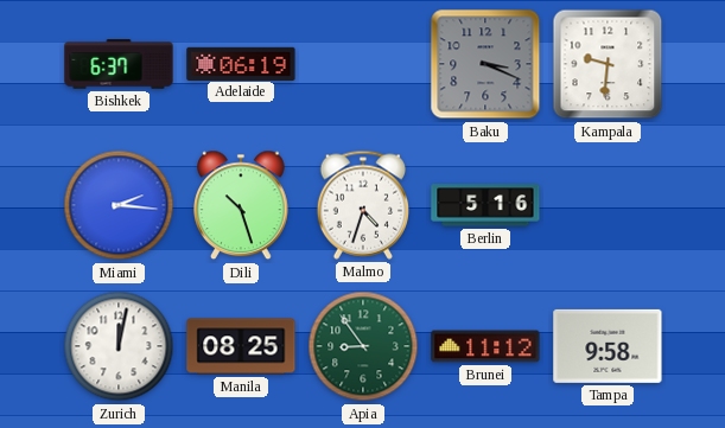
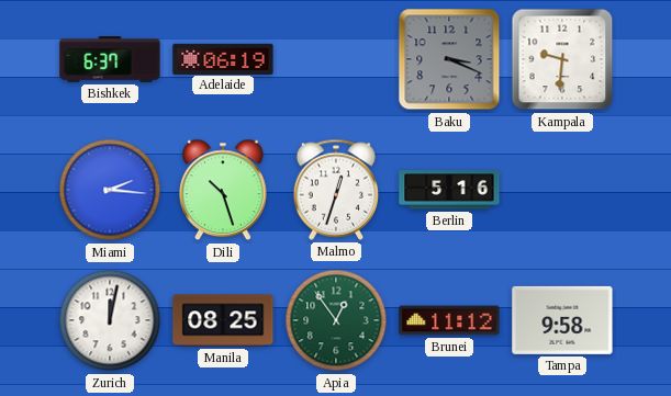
Malmo: 4:33 -> 12:33
Apia: 8:54 -> 12:54
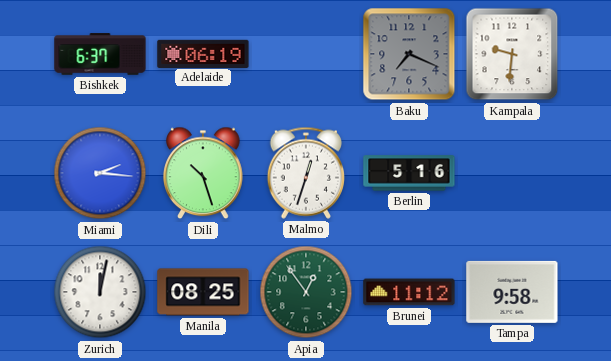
Baku: 3:19 -> 7:19
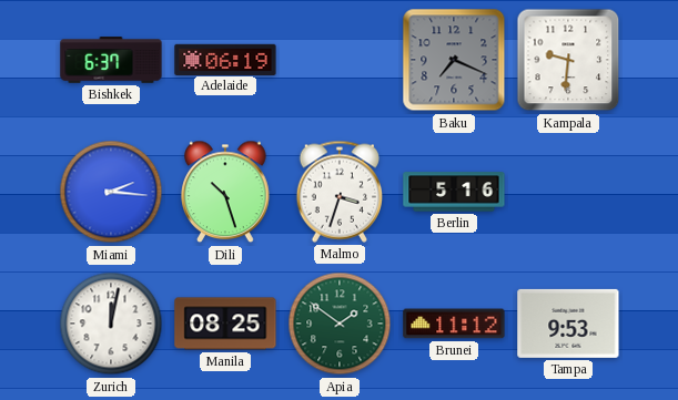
Malmo: 12:33 -> 3:33
Apia: 12:54 -> 1:51
Tampa: 9:58 -> 9:53
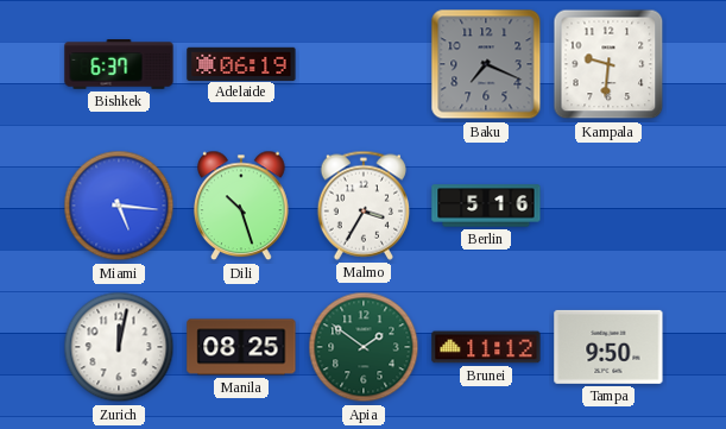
Miami: 2:16 -> 5:16
Malmo: 3:33 -> 3:35
Tampa: 9:53 -> 9:50
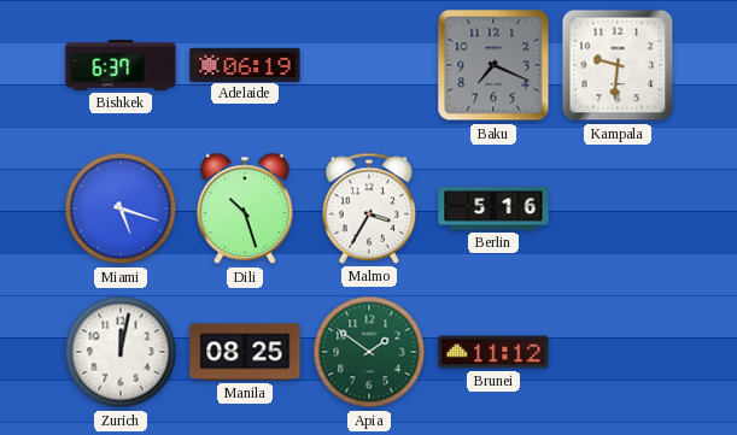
Miami: 5:16 -> 5:18
Tampa: 9:50 -> none
